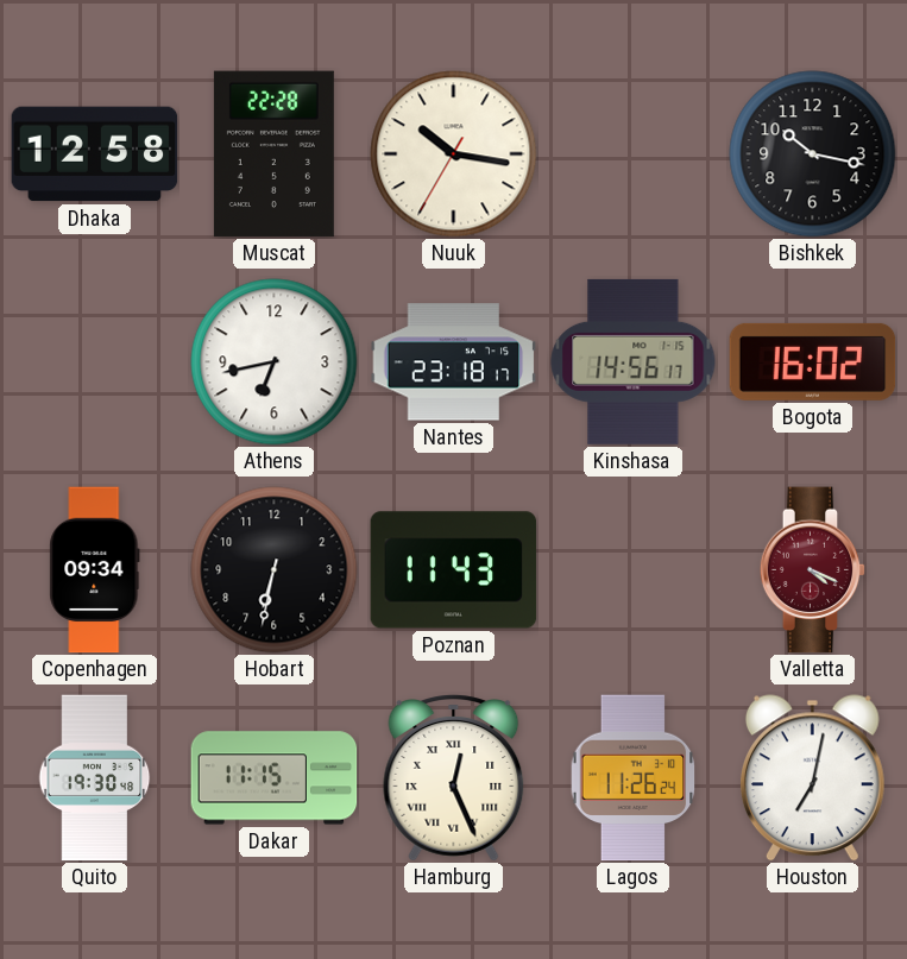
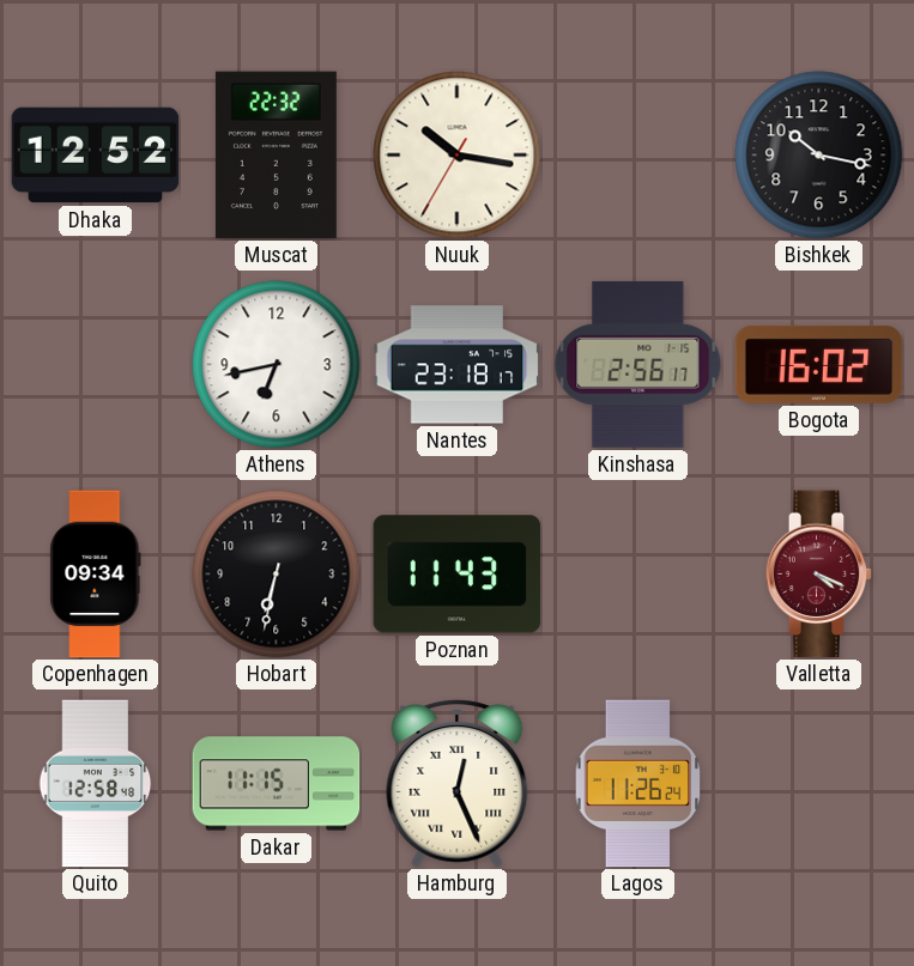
Dhaka: 12:58 -> 12:52
Muscat: 22:28 -> 22:32
Kinshasa: 14:56 -> 2:56
Quito: 19:30 -> 12:58
Houston: 7:02 -> none
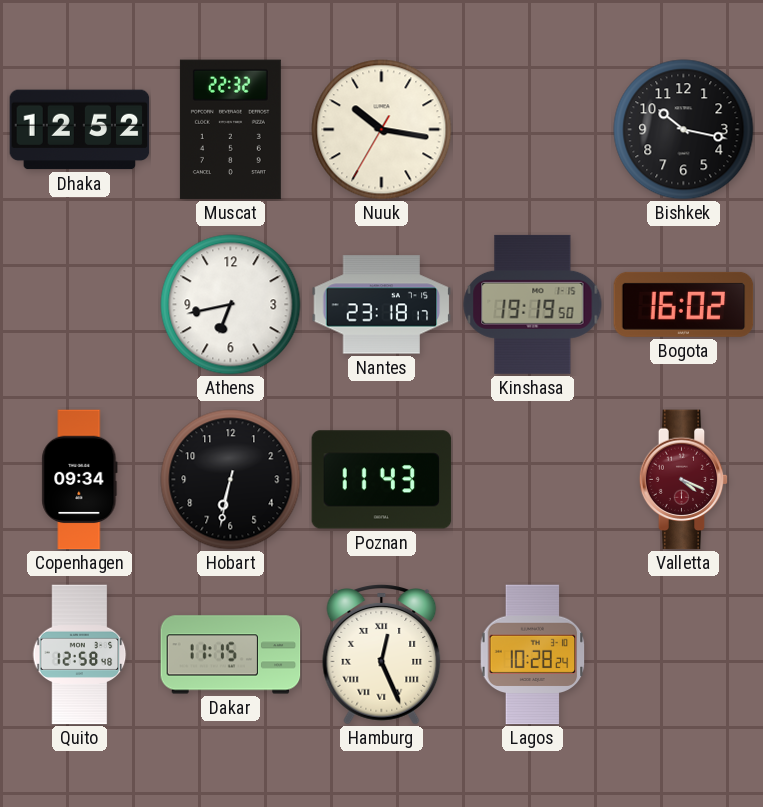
Kinshasa: 2:56 -> 19:19
Lagos: 11:26 -> 10:28
